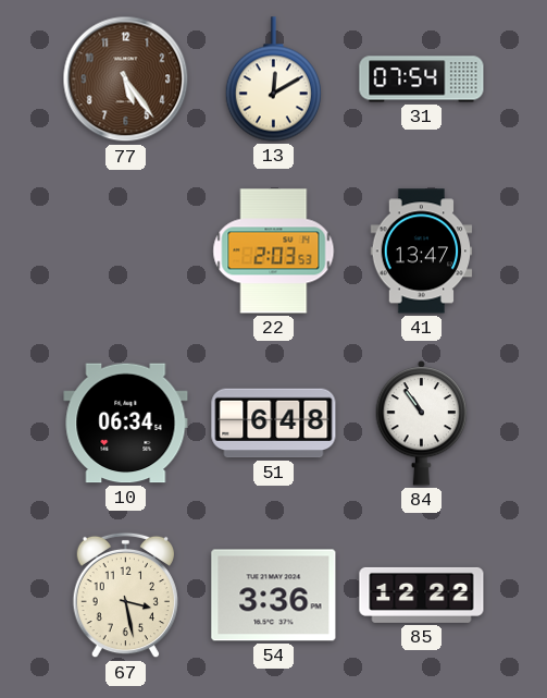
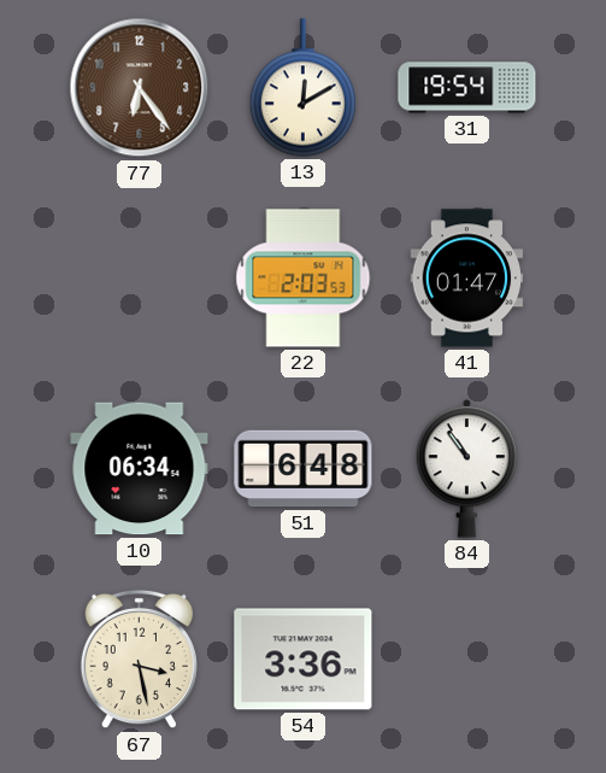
77: 5:24 -> 6:24
31: 07:54 -> 19:54
41: 13:47 -> 01:47
85: 12:22 -> none
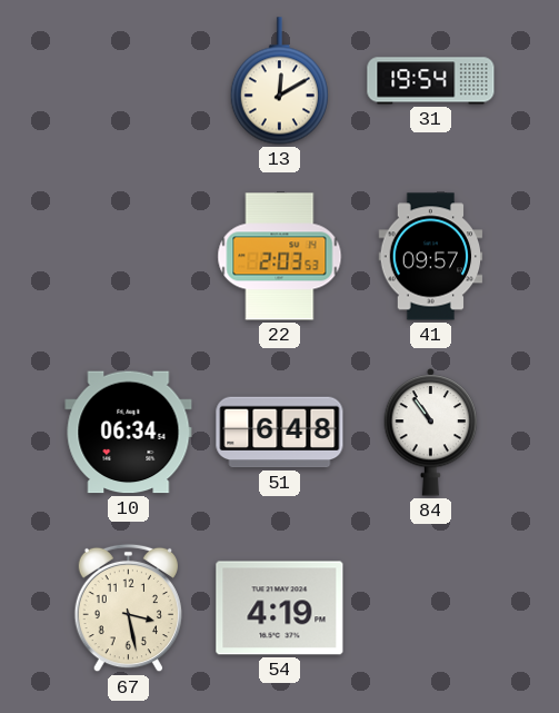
77: 6:24 -> none
41: 01:47 -> 09:57
54: 3:36 -> 4:19
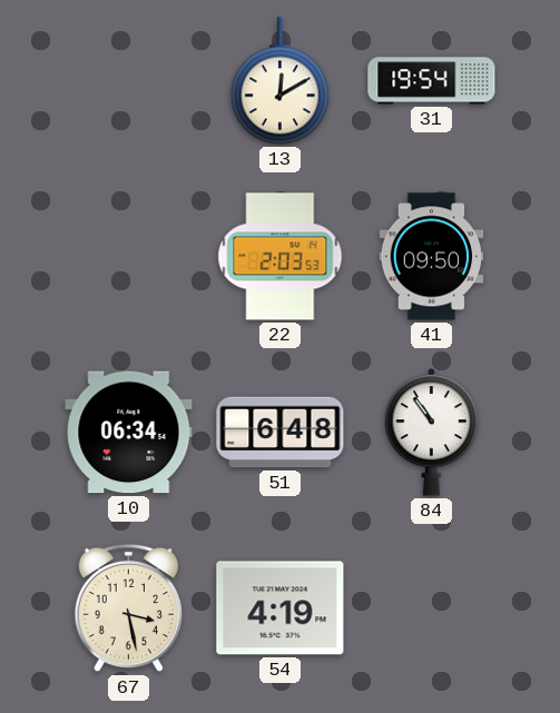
41: 09:57 -> 09:50
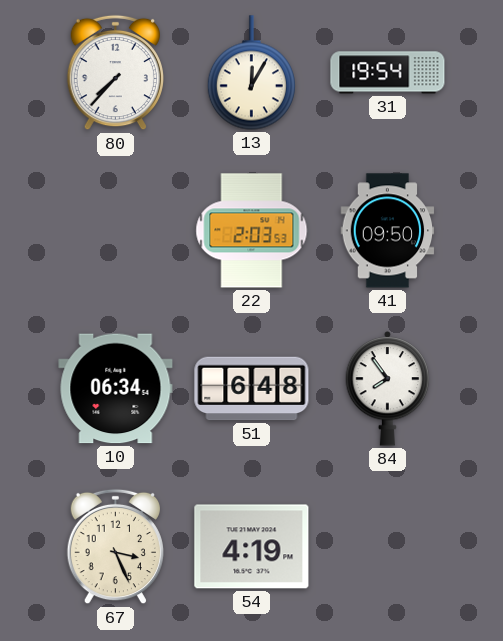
80: none -> 7:37
13: 12:10 -> 12:05
84: 10:54 -> 7:54
67: 3:28 -> 3:26
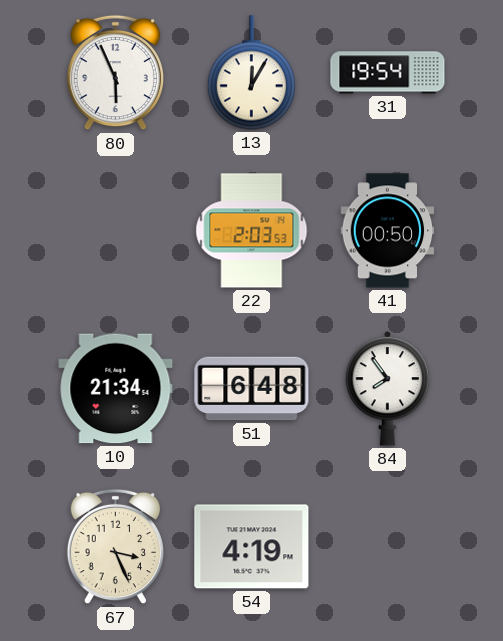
80: 7:37 -> 5:56
41: 09:50 -> 00:50
10: 06:34 -> 21:34
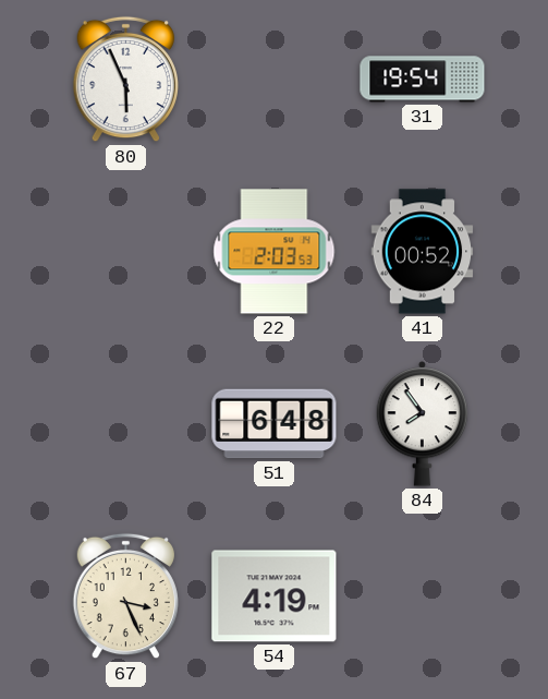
13: 12:05 -> none
41: 00:50 -> 00:52
10: 21:34 -> none
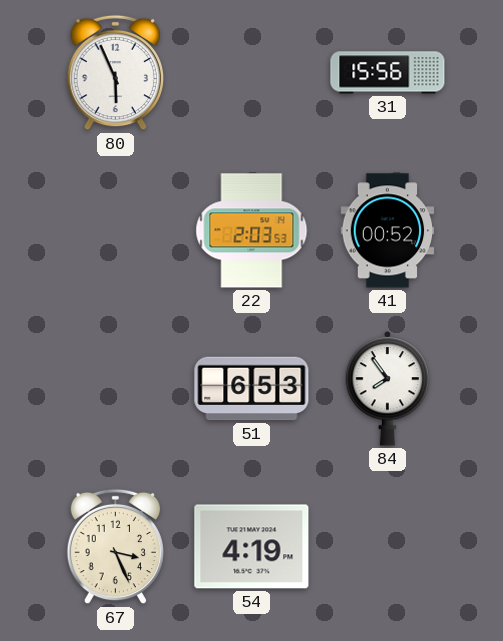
31: 19:54 -> 15:56
51: 6:48 -> 6:53
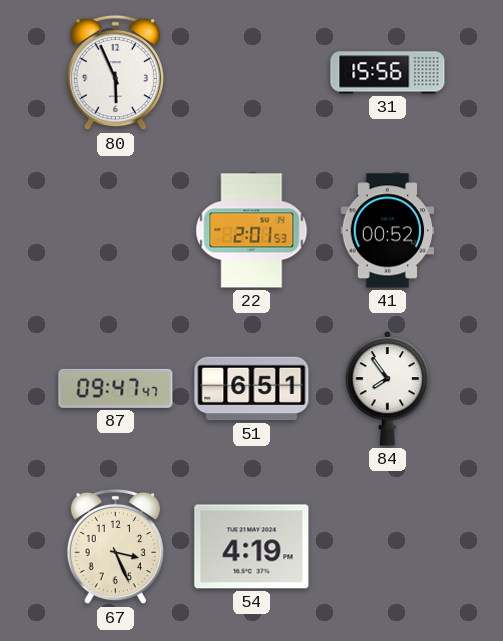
22: 2:03 -> 2:01
87: none -> 09:47
51: 6:53 -> 6:51
